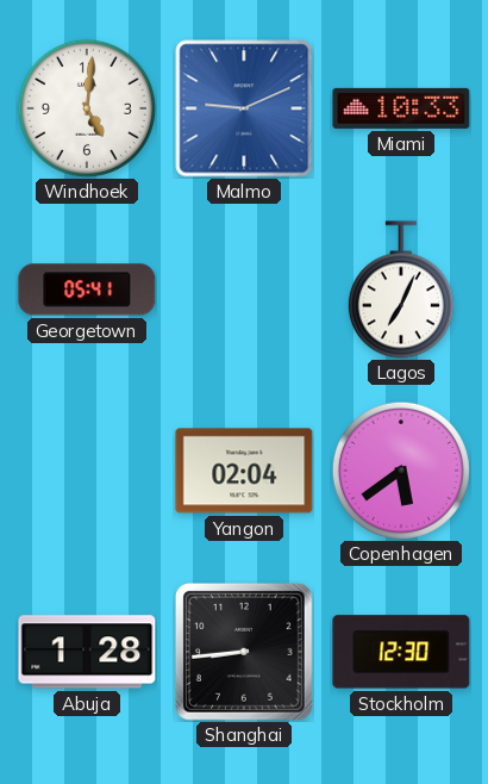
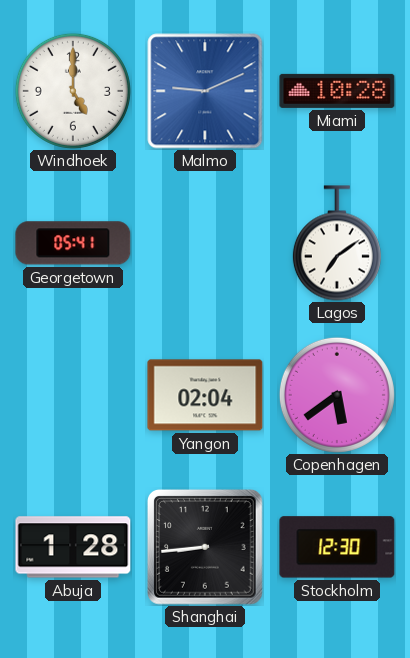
Windhoek: 5:01 -> 5:00
Miami: 10:33 -> 10:28
Lagos: 7:04 -> 7:09
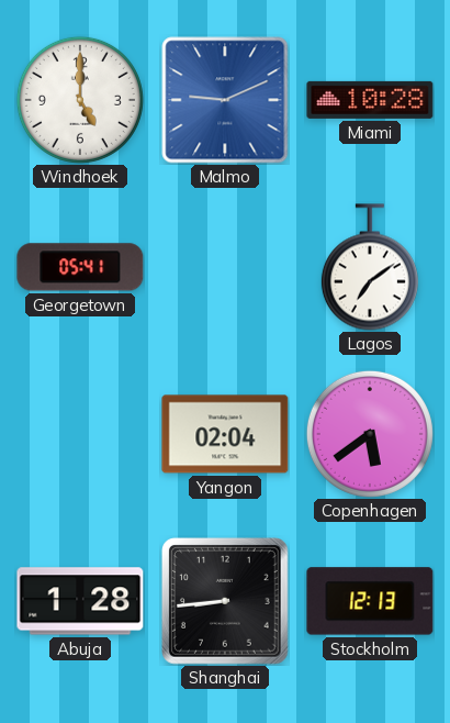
Stockholm: 12:30 -> 12:13
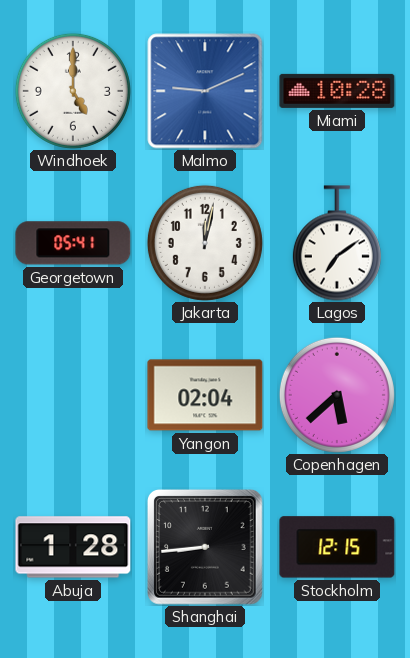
Jakarta: none -> 12:02
Copenhagen: 5:39 -> 5:38
Stockholm: 12:13 -> 12:15
